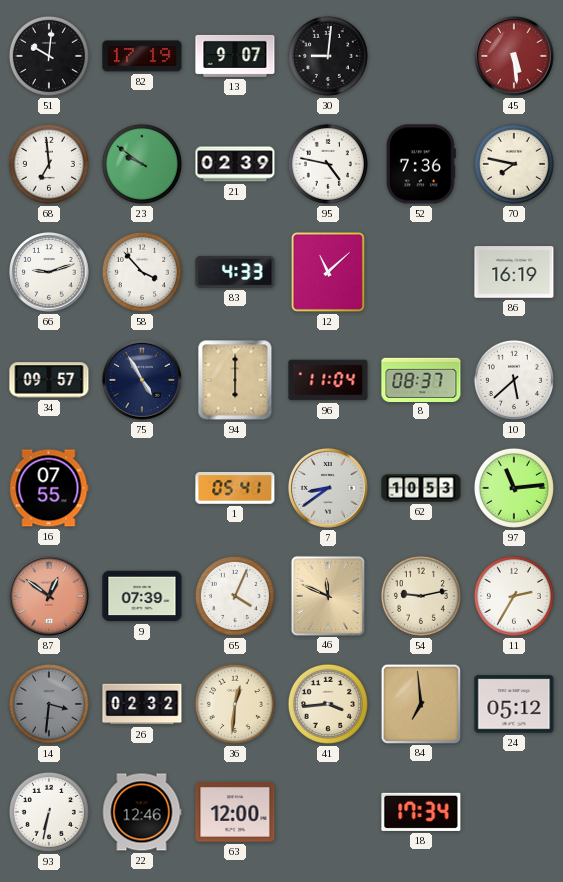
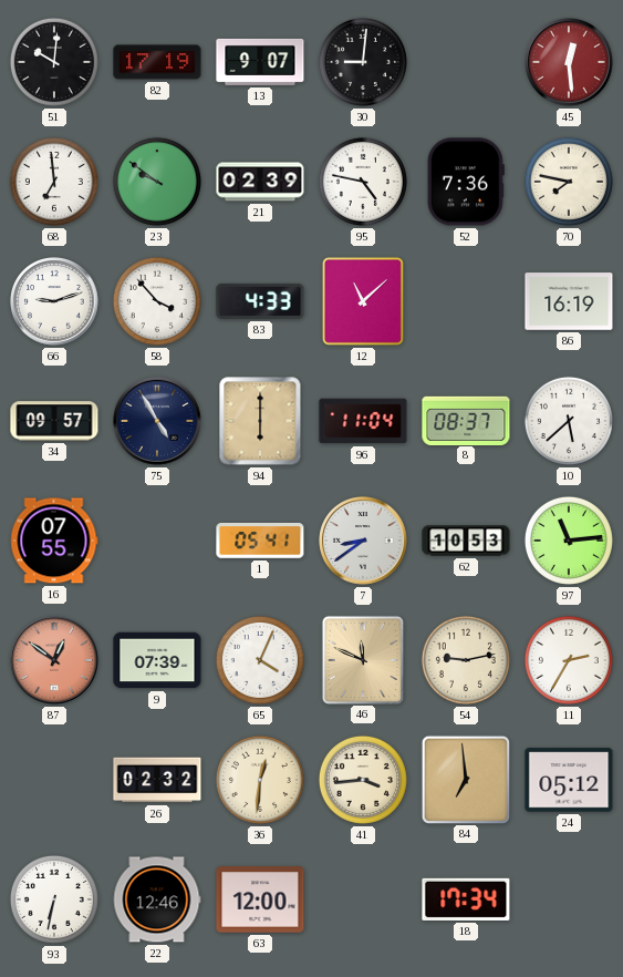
45: 5:29 -> 12:29
14: 3:31 -> none
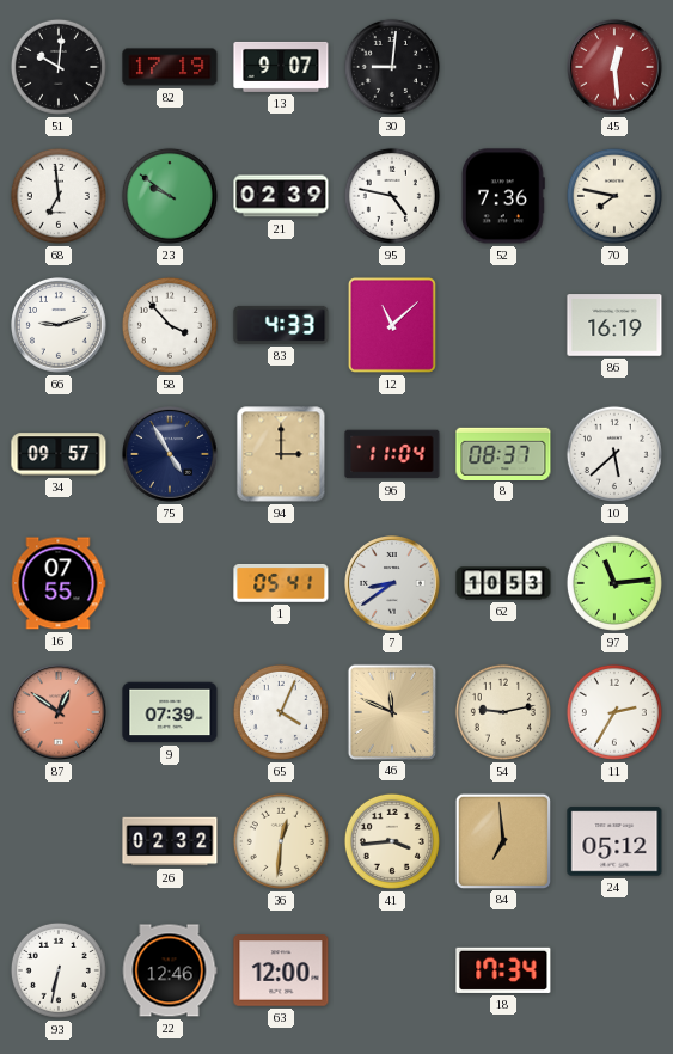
94: 6:00 -> 3:00
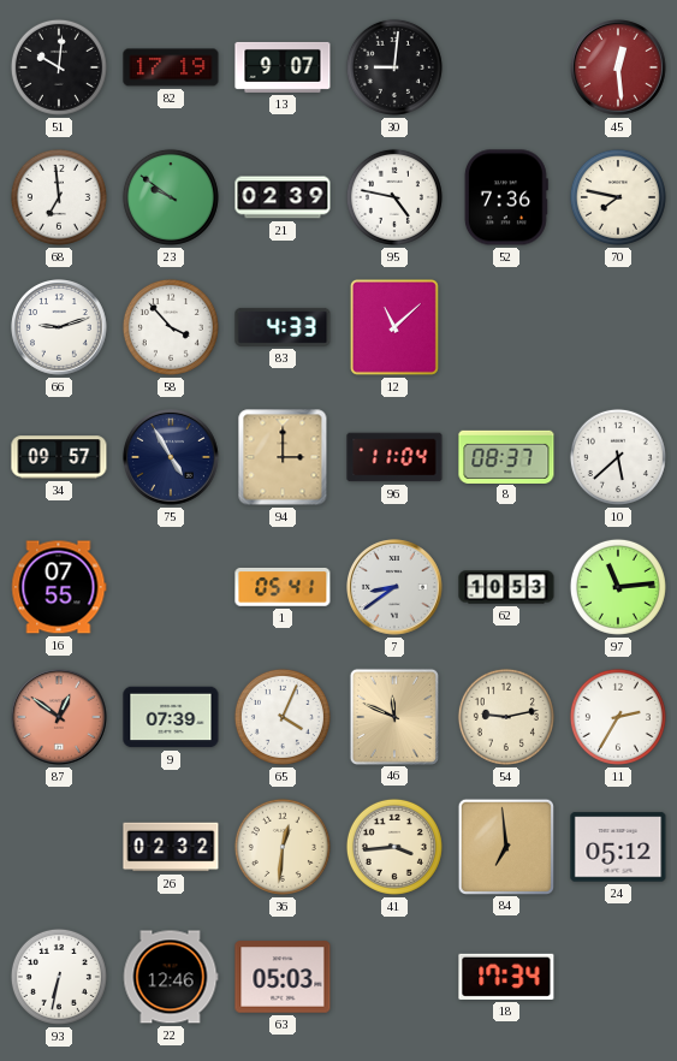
86: 16:19 -> none
63: 12:00 -> 05:03
